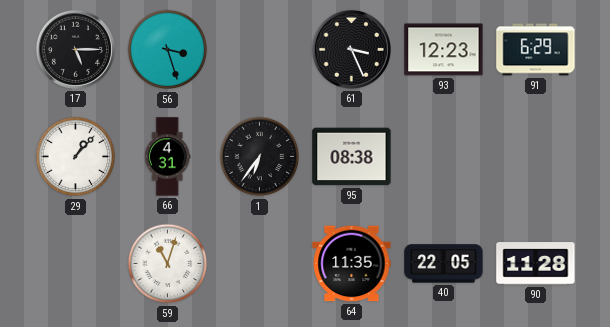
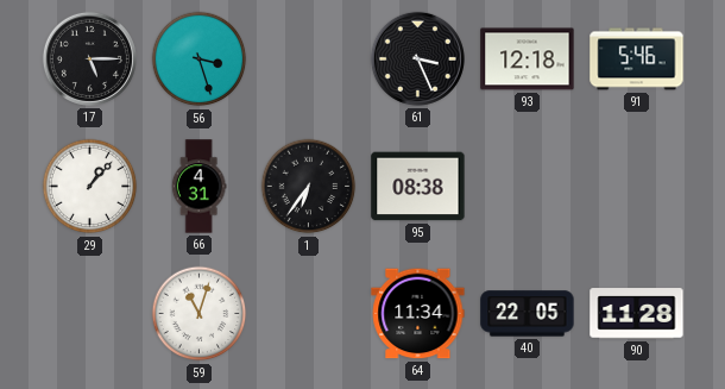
93: 12:23 -> 12:18
91: 6:29 -> 5:46
64: 11:35 -> 11:34
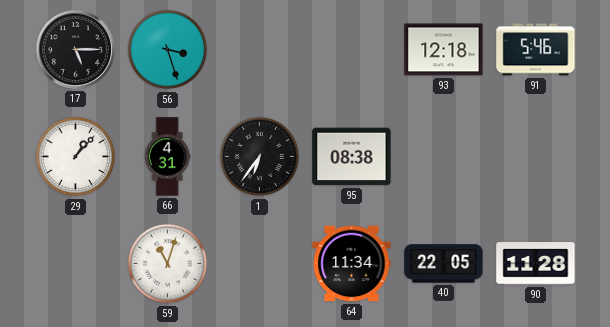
61: 3:26 -> none
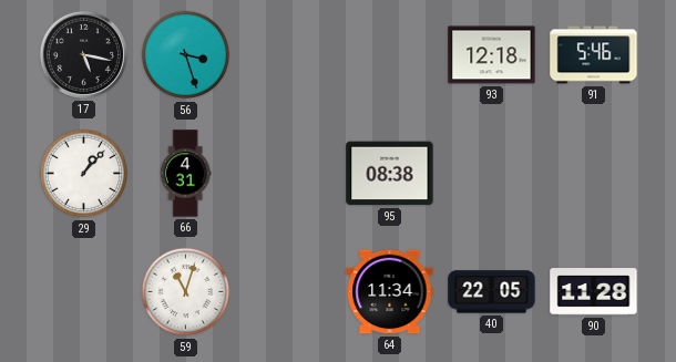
17: 5:15 -> 5:17
1: 6:36 -> none
